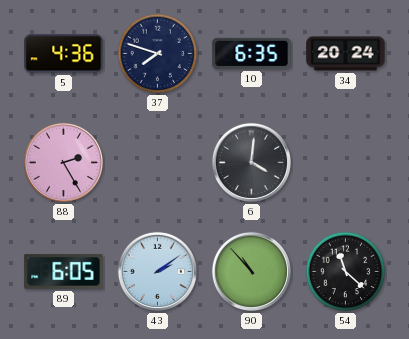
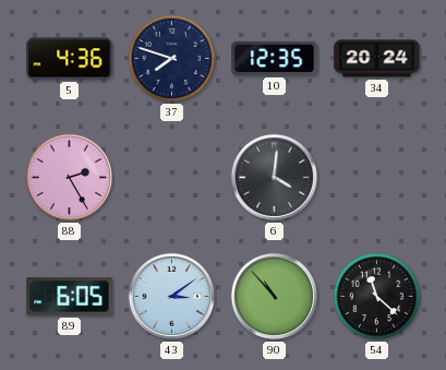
10: 6:35 -> 12:35
43: 2:09 -> 3:09
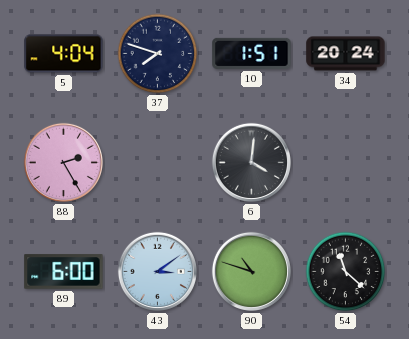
5: 4:36 -> 4:04
10: 12:35 -> 1:51
89: 6:05 -> 6:00
90: 10:53 -> 10:48
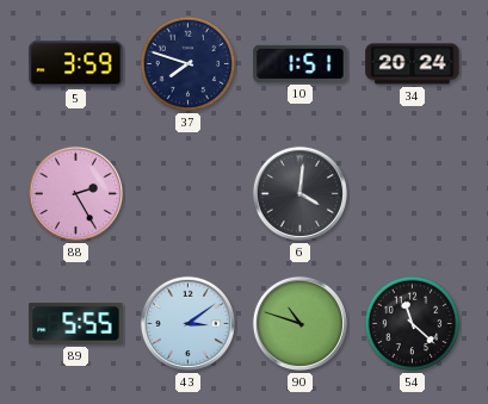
5: 4:04 -> 3:59
89: 6:00 -> 5:55
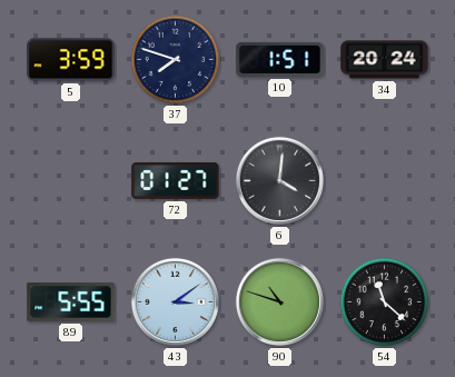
88: 2:25 -> none
72: none -> 01:27
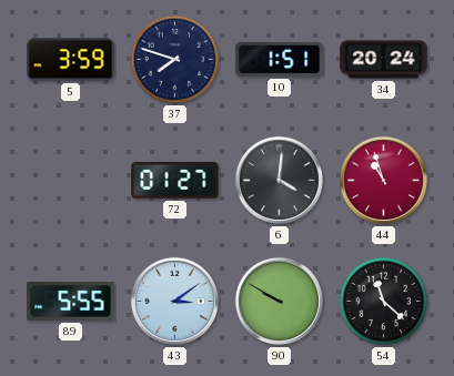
44: none -> 10:57
90: 10:48 -> 9:50
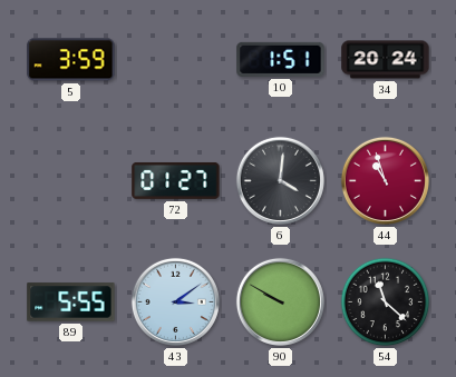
37: 7:48 -> none
